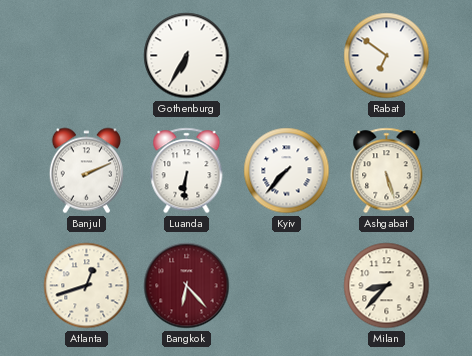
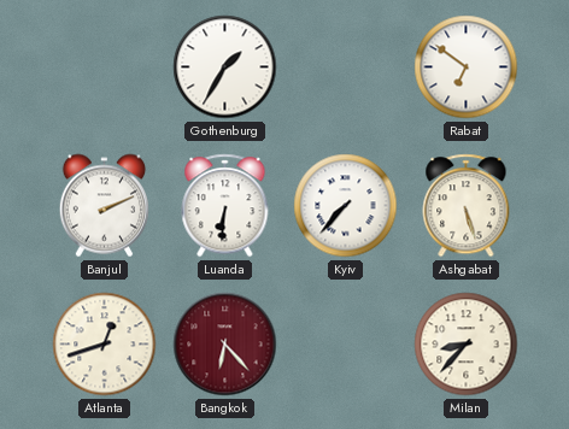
Gothenburg: 6:35 -> 1:35
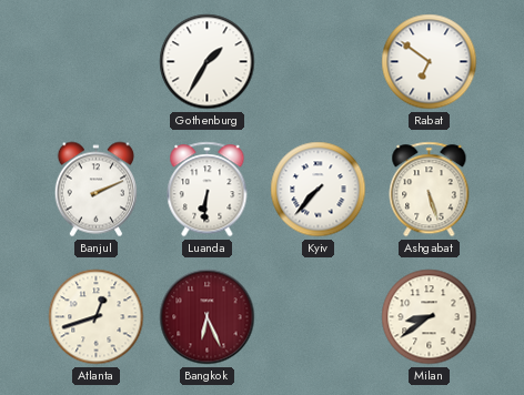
Bangkok: 6:23 -> 6:26
Milan: 8:37 -> 8:39
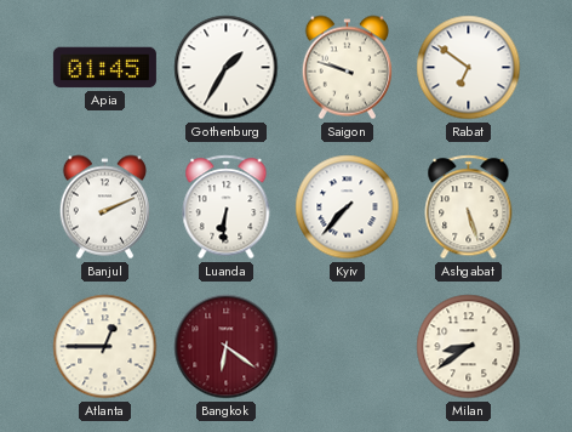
Apia: none -> 01:45
Saigon: none -> 9:48
Atlanta: 12:42 -> 12:45
Bangkok: 6:26 -> 6:21
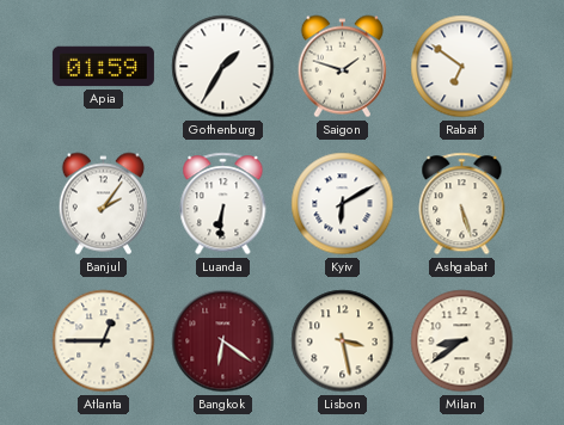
Apia: 01:45 -> 01:59
Saigon: 9:48 -> 1:48
Banjul: 2:11 -> 2:06
Kyiv: 7:37 -> 6:10
Lisbon: none -> 3:28
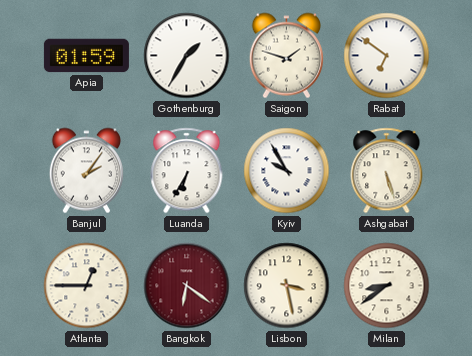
Luanda: 6:31 -> 6:35
Kyiv: 6:10 -> 9:55
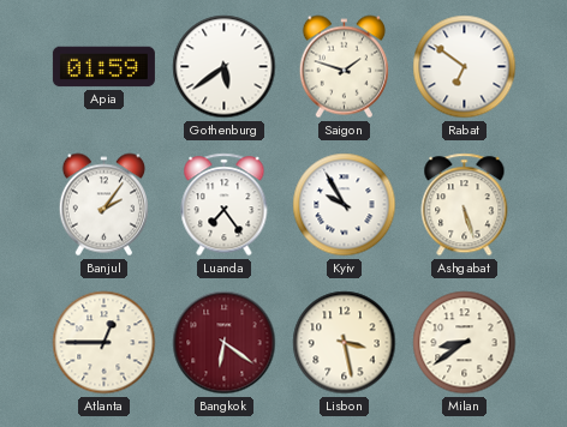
Gothenburg: 1:35 -> 5:39
Luanda: 6:35 -> 7:24
